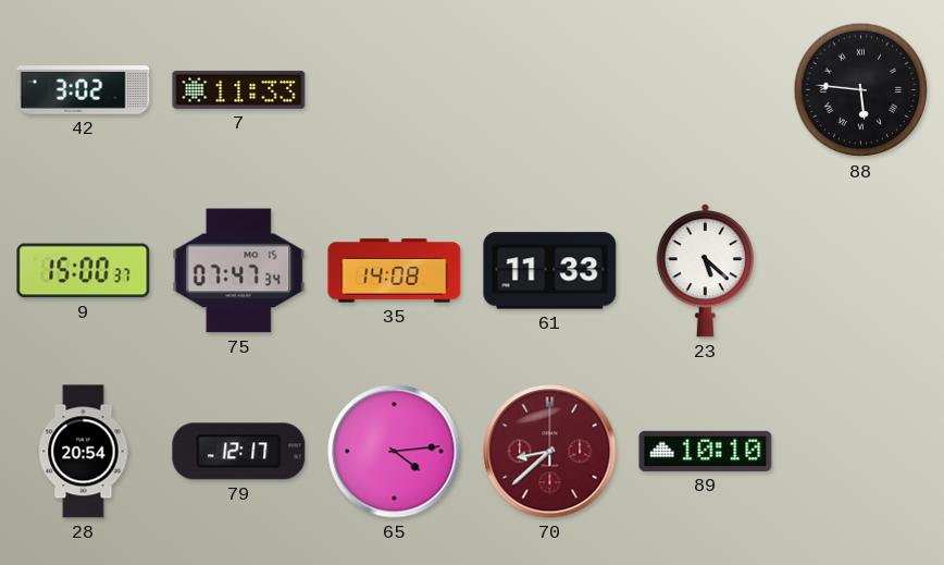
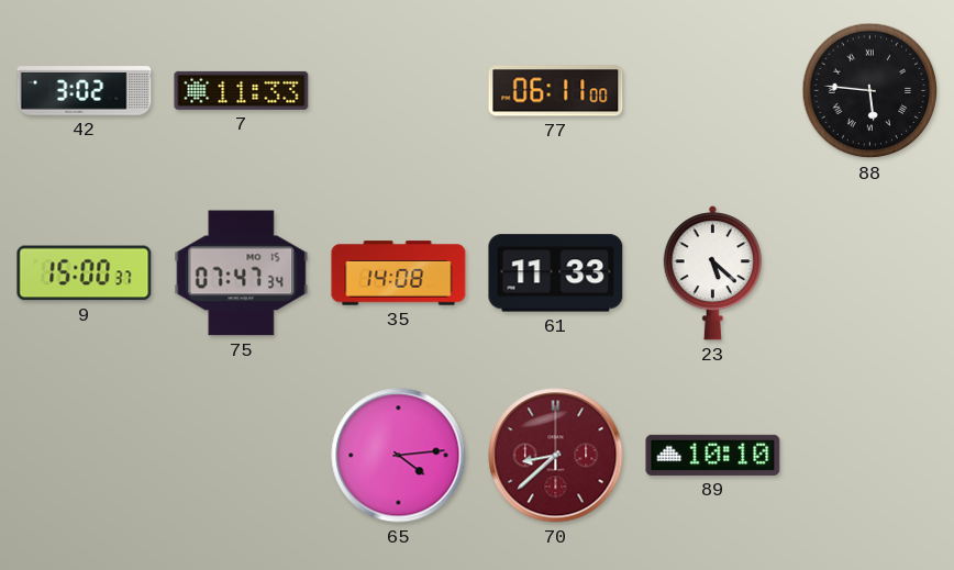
77: none -> 06:11
28: 20:54 -> none
79: 12:17 -> none
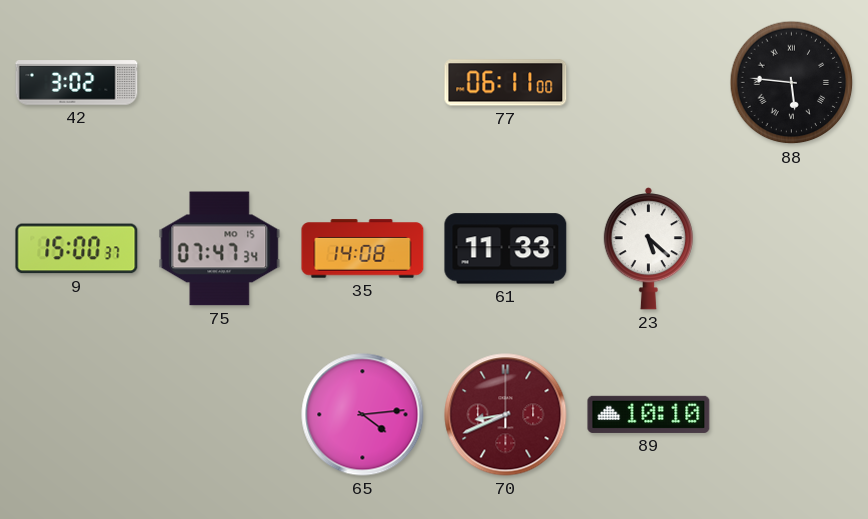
7: 11:33 -> none
70: 8:38 -> 8:41
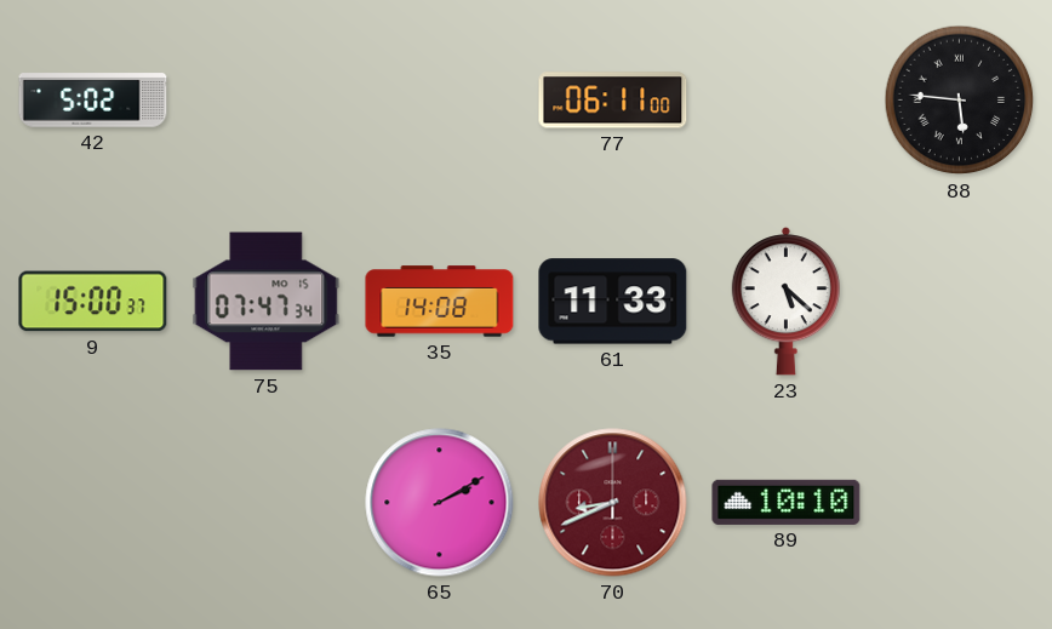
42: 3:02 -> 5:02
65: 4:14 -> 2:10
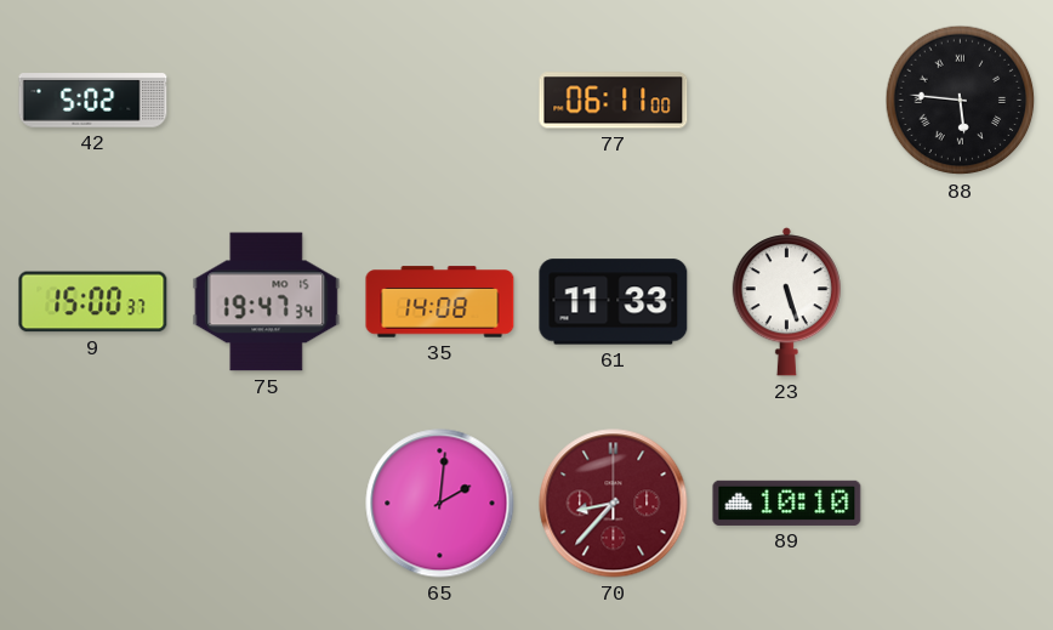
75: 07:47 -> 19:47
23: 5:22 -> 5:27
65: 2:10 -> 2:01
70: 8:41 -> 8:37
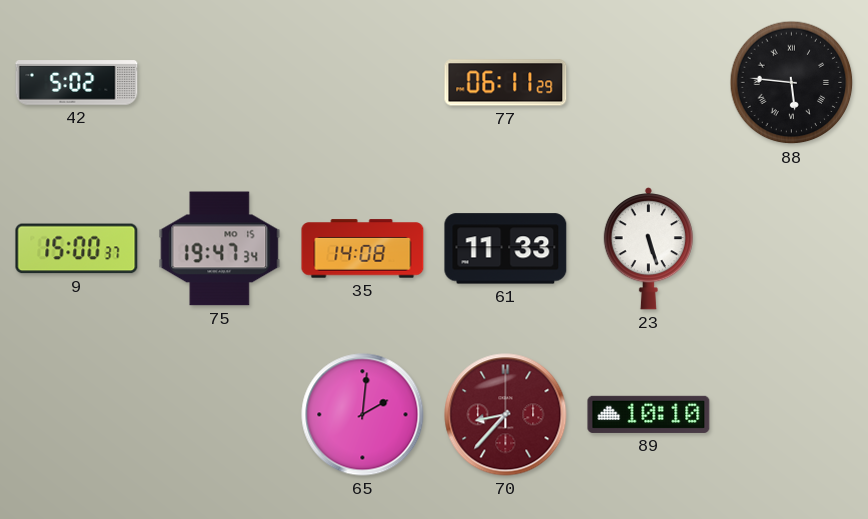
77: 06:11:00 -> 06:11:29
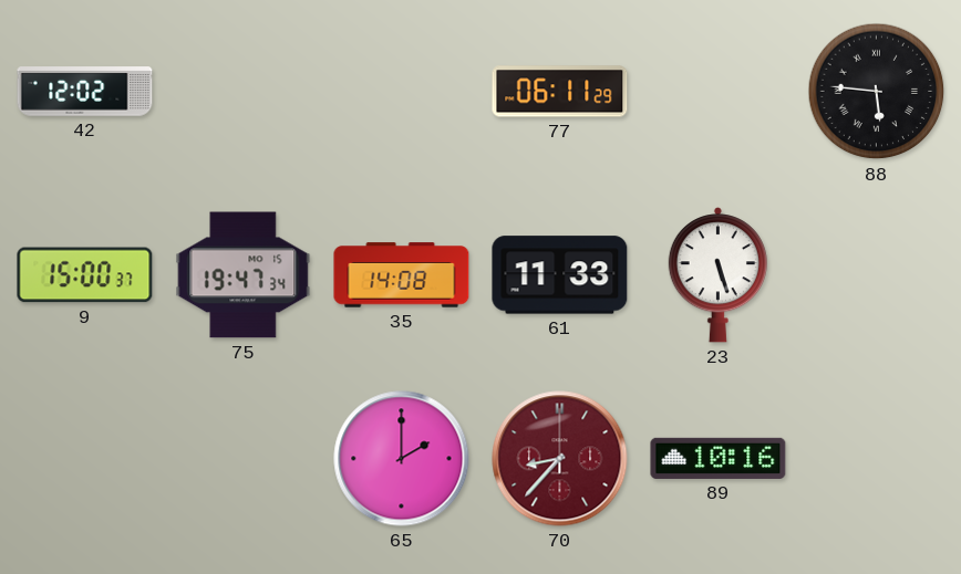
42: 5:02 -> 12:02
65: 2:01 -> 2:00
89: 10:10 -> 10:16
